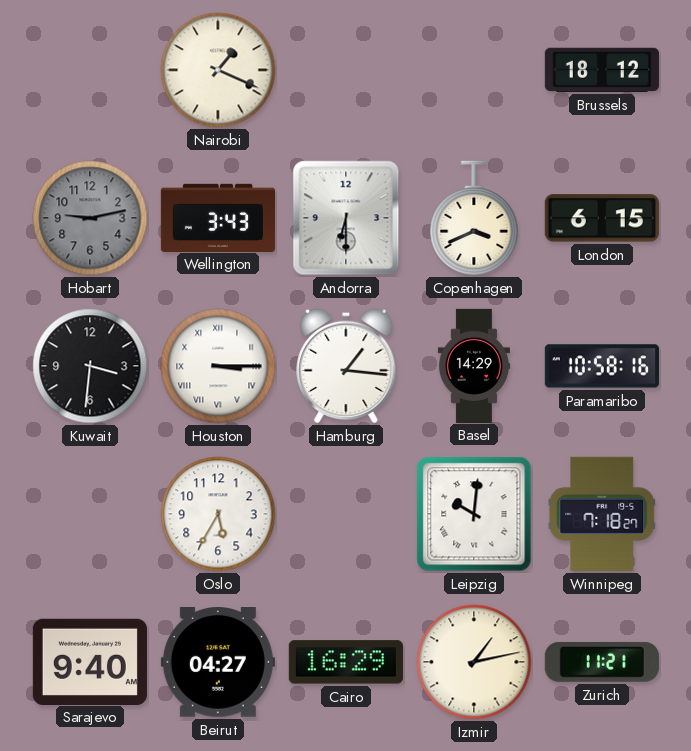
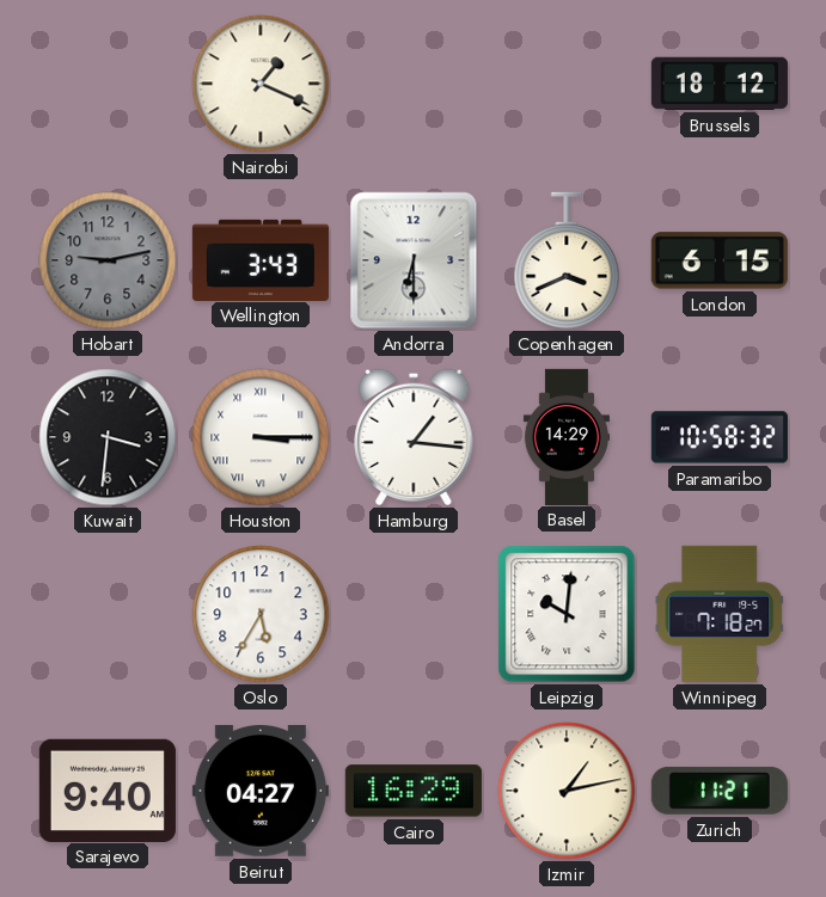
Paramaribo: 10:58:16 -> 10:58:32
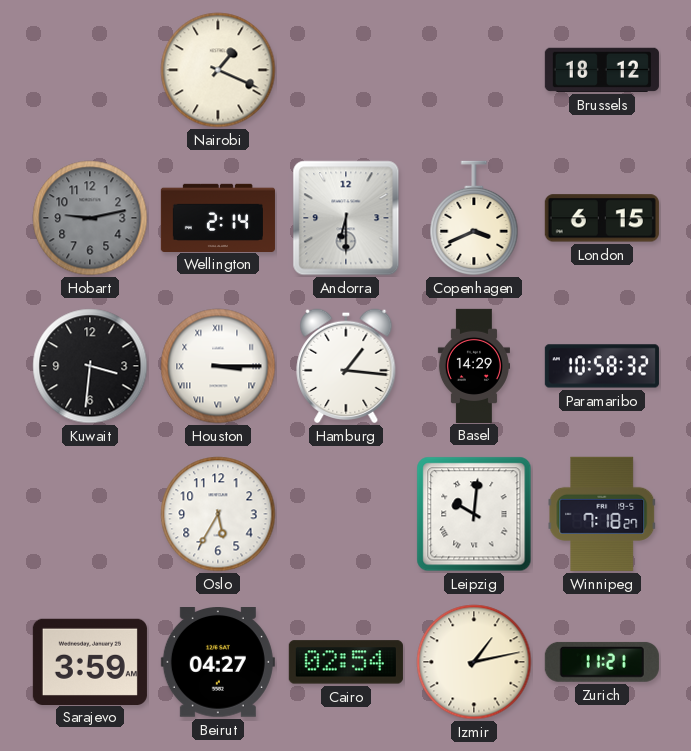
Wellington: 3:43 -> 2:14
Sarajevo: 9:40 -> 3:59
Cairo: 16:29 -> 02:54
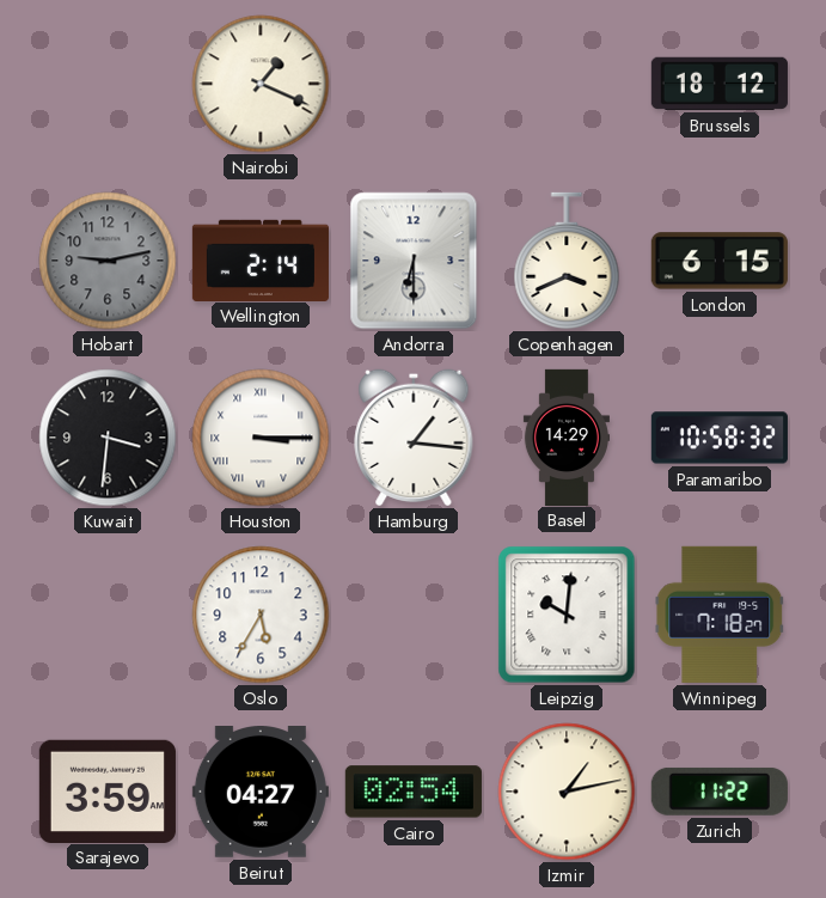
Zurich: 11:21 -> 11:22
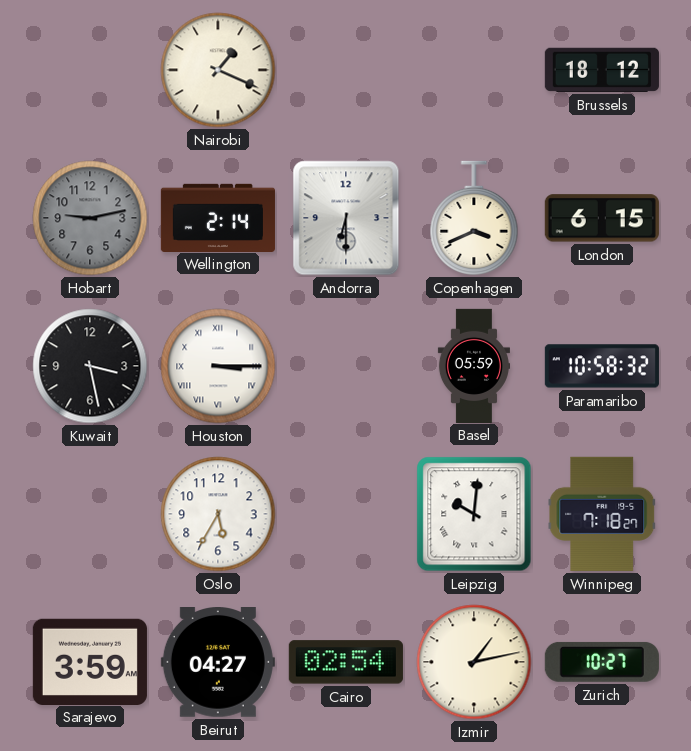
Kuwait: 3:31 -> 3:28
Hamburg: 1:16 -> none
Basel: 14:29 -> 05:59
Zurich: 11:22 -> 10:27
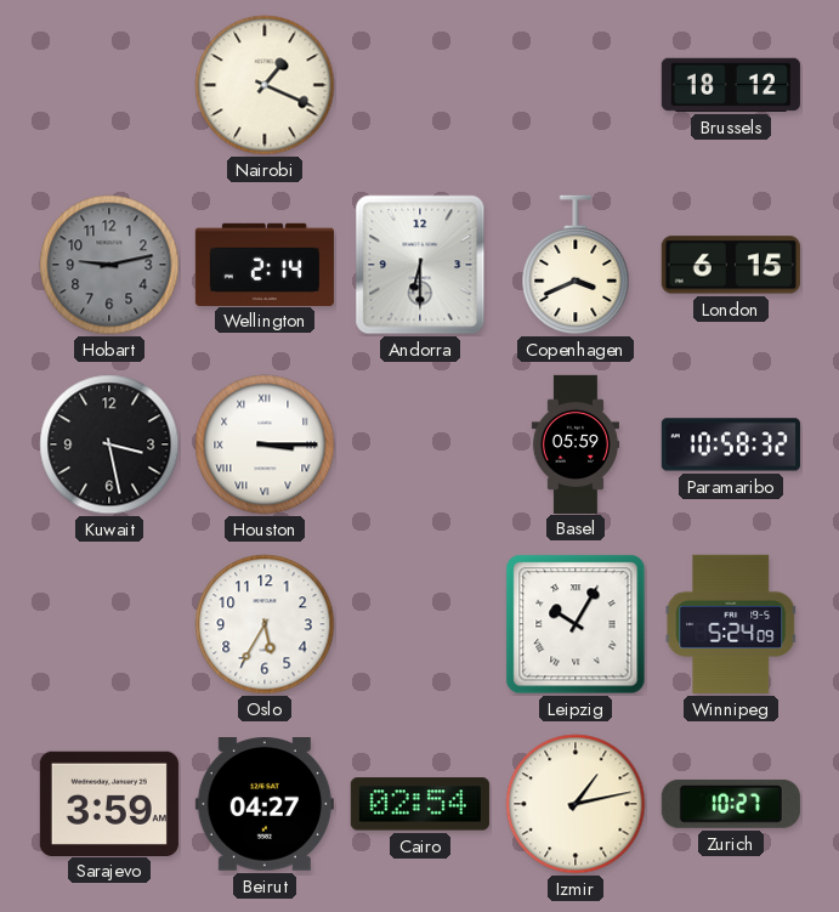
Leipzig: 10:01 -> 10:05
Winnipeg: 7:18 -> 5:24
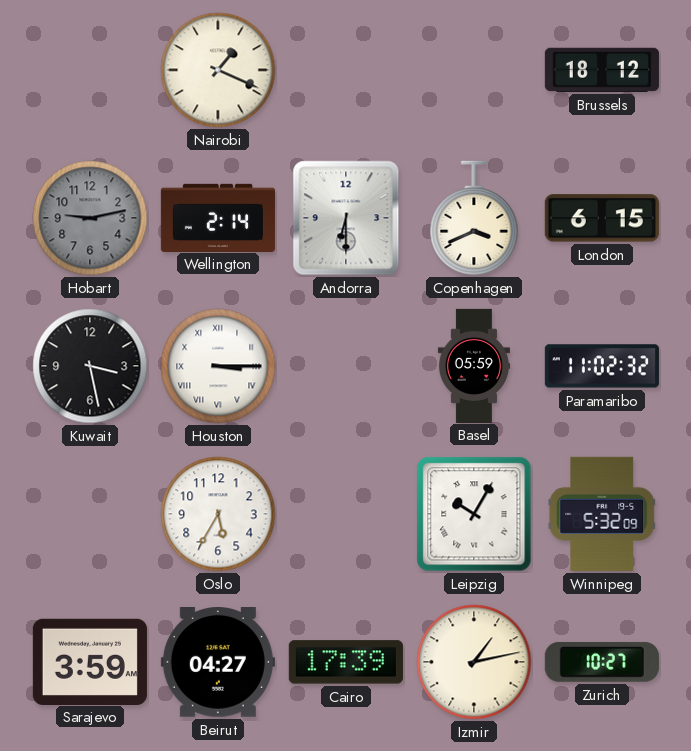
Paramaribo: 10:58 -> 11:02
Winnipeg: 5:24 -> 5:32
Cairo: 02:54 -> 17:39
